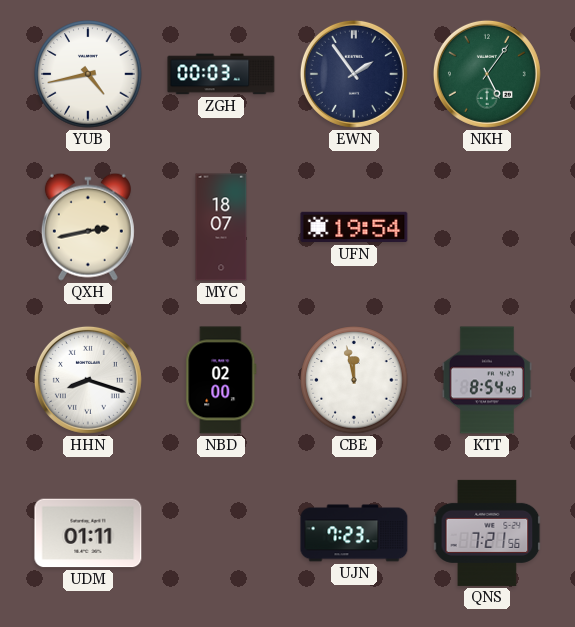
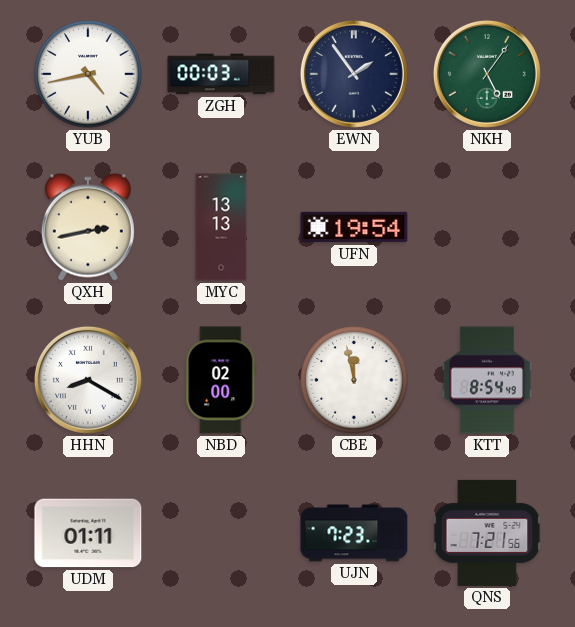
MYC: 18:07 -> 13:13
HHN: 8:18 -> 8:20
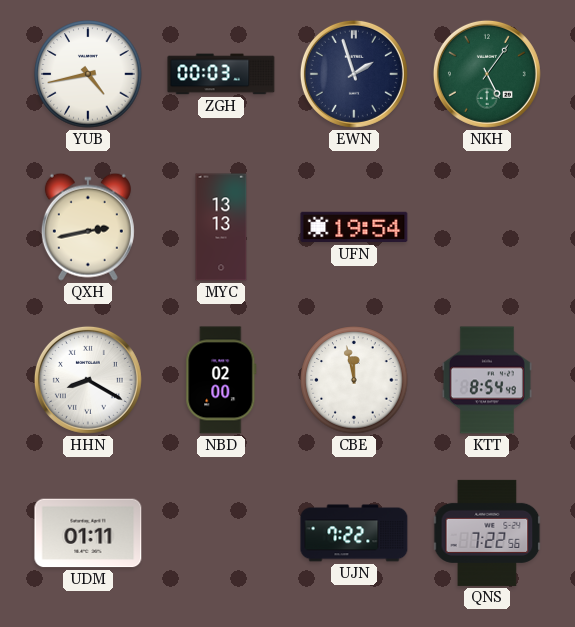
EWN: 1:54 -> 1:57
UJN: 7:23 -> 7:22
QNS: 7:21 -> 7:22
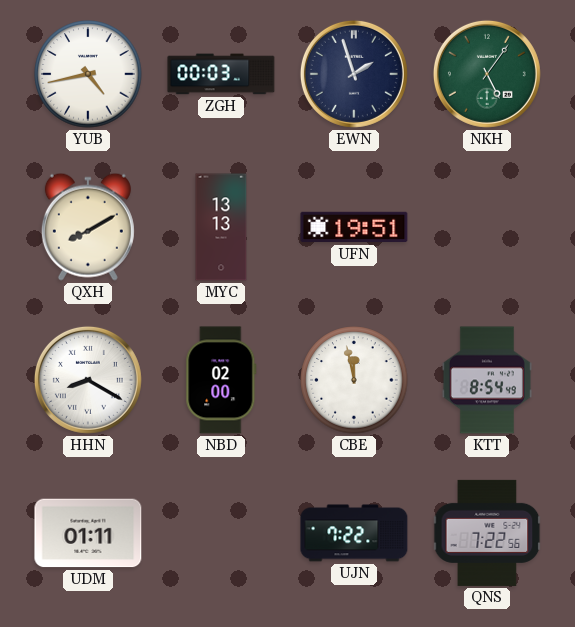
QXH: 2:43 -> 8:10
UFN: 19:54 -> 19:51
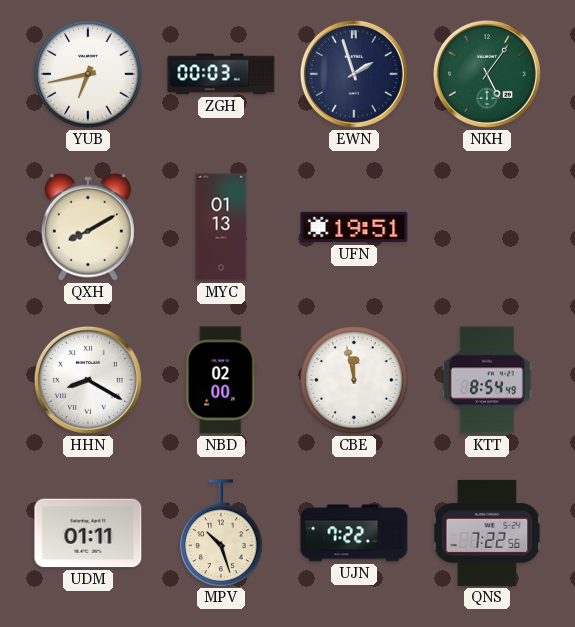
YUB: 4:43 -> 6:43
MYC: 13:13 -> 01:13
MPV: none -> 10:27
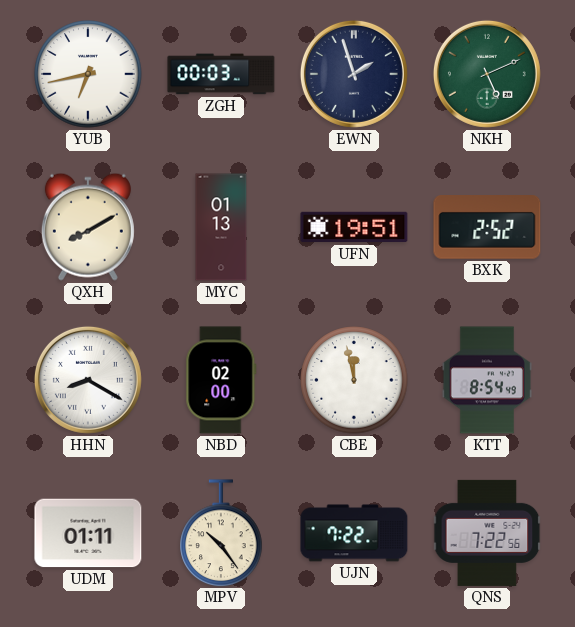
NKH: 5:06 -> 5:11
BXK: none -> 2:52
MPV: 10:27 -> 10:24
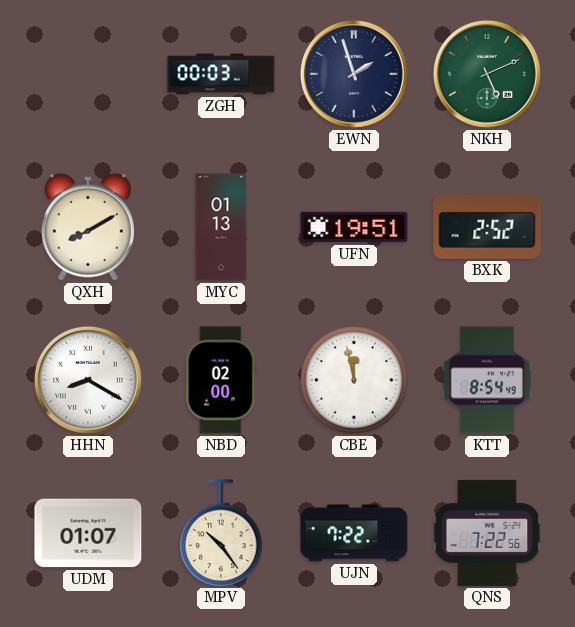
YUB: 6:43 -> none
UDM: 01:11 -> 01:07
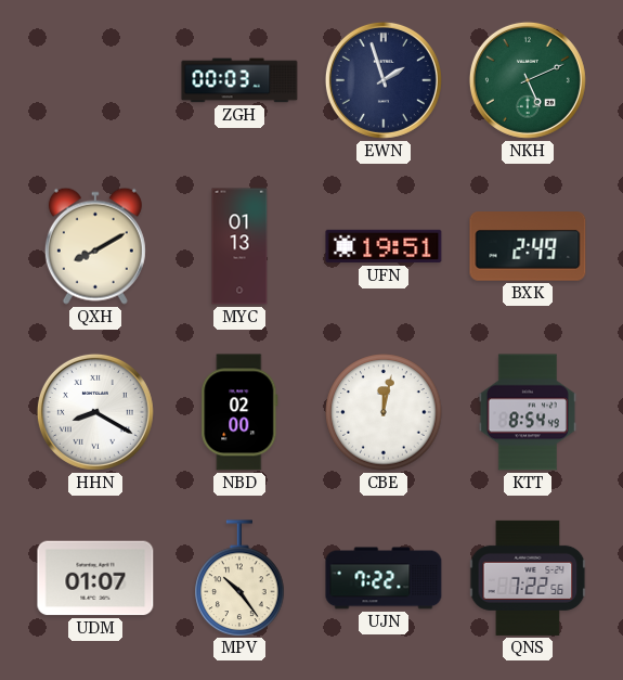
BXK: 2:52 -> 2:49
CBE: 11:58 -> 12:02
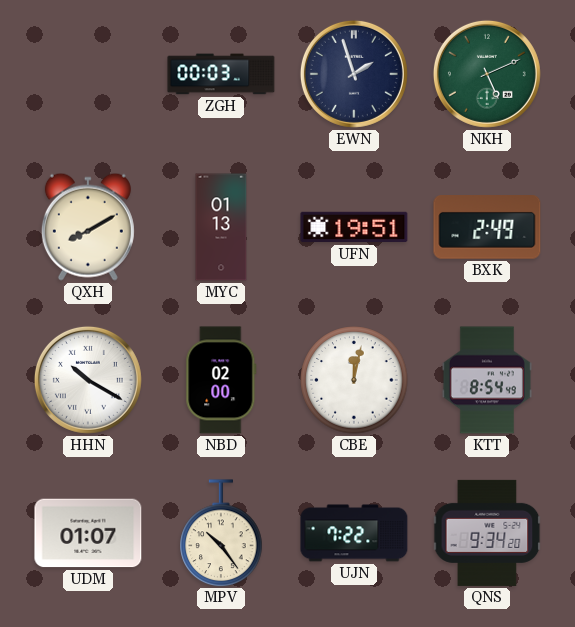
HHN: 8:20 -> 10:20
QNS: 7:22 -> 9:34
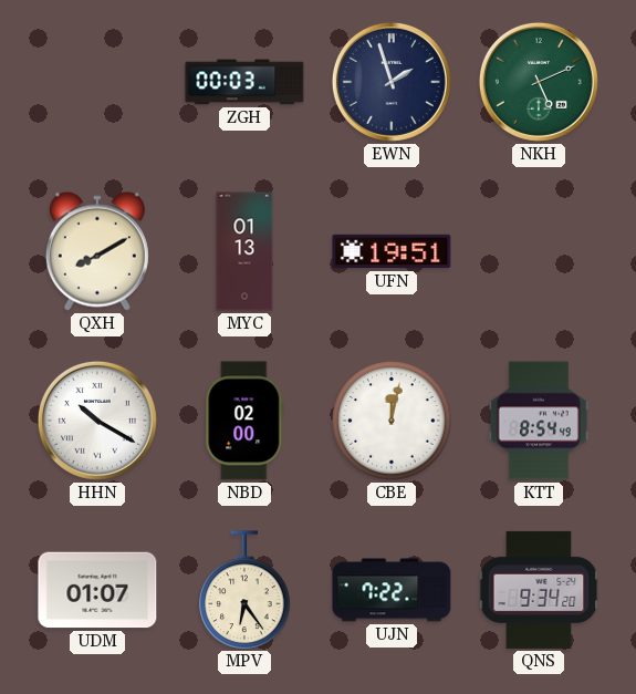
BXK: 2:49 -> none
MPV: 10:24 -> 6:24
